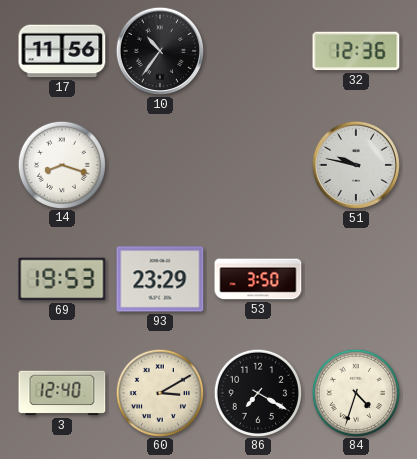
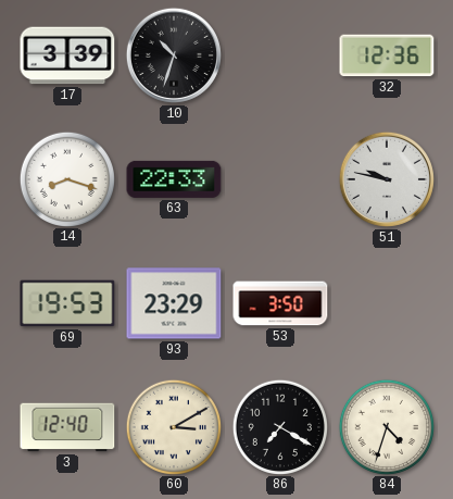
17: 11:56 -> 3:39
10: 10:36 -> 10:33
63: none -> 22:33
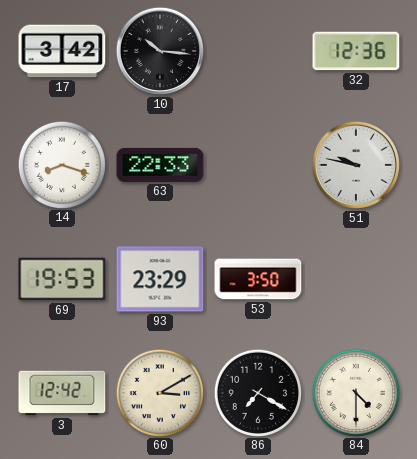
17: 3:39 -> 3:42
10: 10:33 -> 10:16
3: 12:40 -> 12:42
84: 4:33 -> 4:30
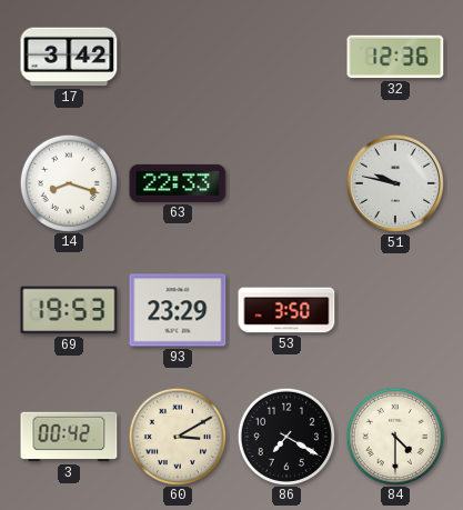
10: 10:16 -> none
3: 12:42 -> 00:42
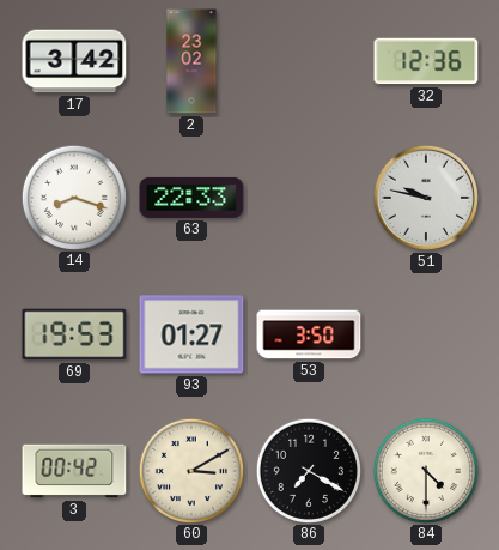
2: none -> 23:02
93: 23:29 -> 01:27
